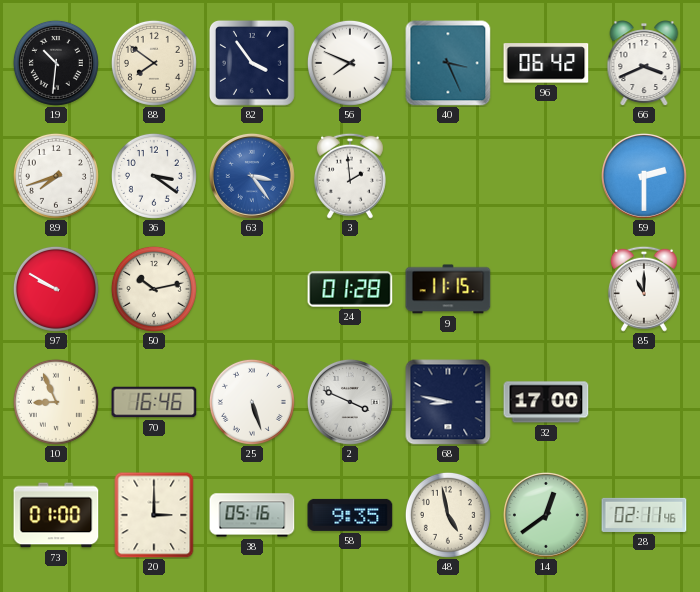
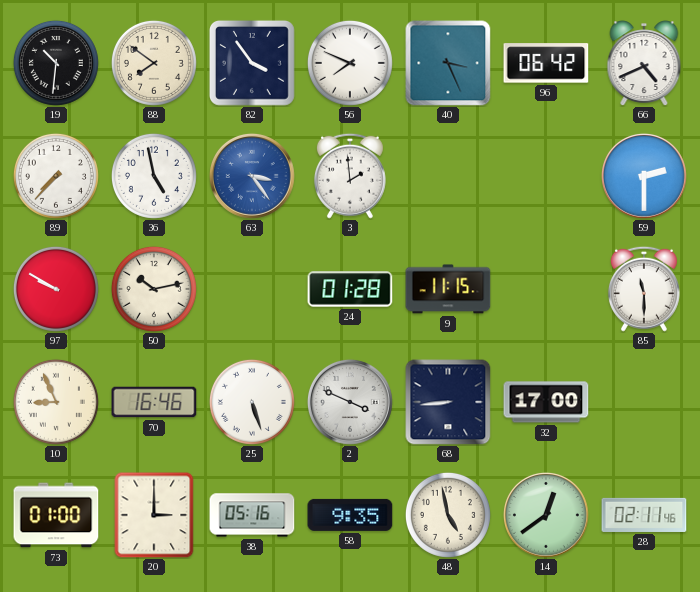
66: 3:41 -> 4:41
89: 7:42 -> 7:37
36: 3:21 -> 4:58
85: 11:00 -> 11:30
68: 8:47 -> 8:44
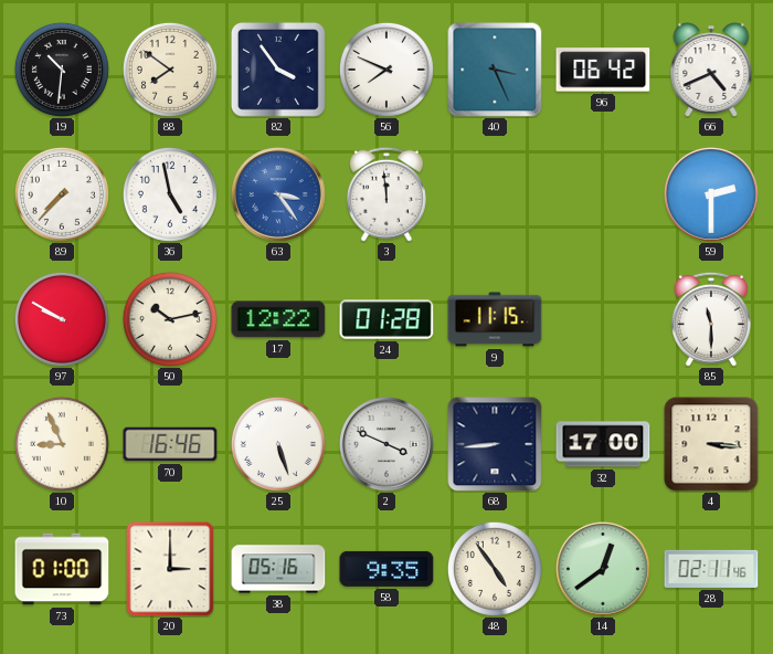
3: 1:59 -> 11:59
17: none -> 12:22
4: none -> 3:16
48: 4:58 -> 4:54
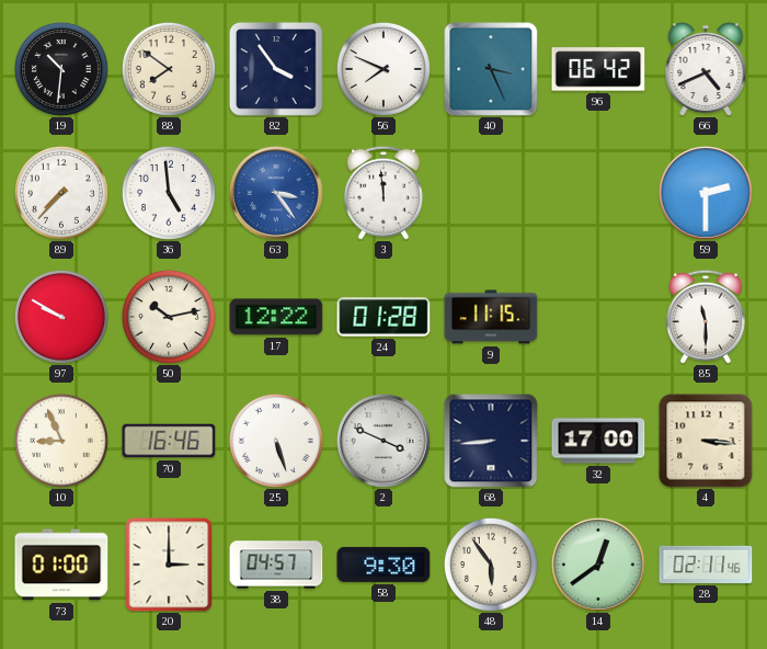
36: 4:58 -> 4:59
38: 05:16 -> 04:57
58: 9:35 -> 9:30
48: 4:54 -> 5:54
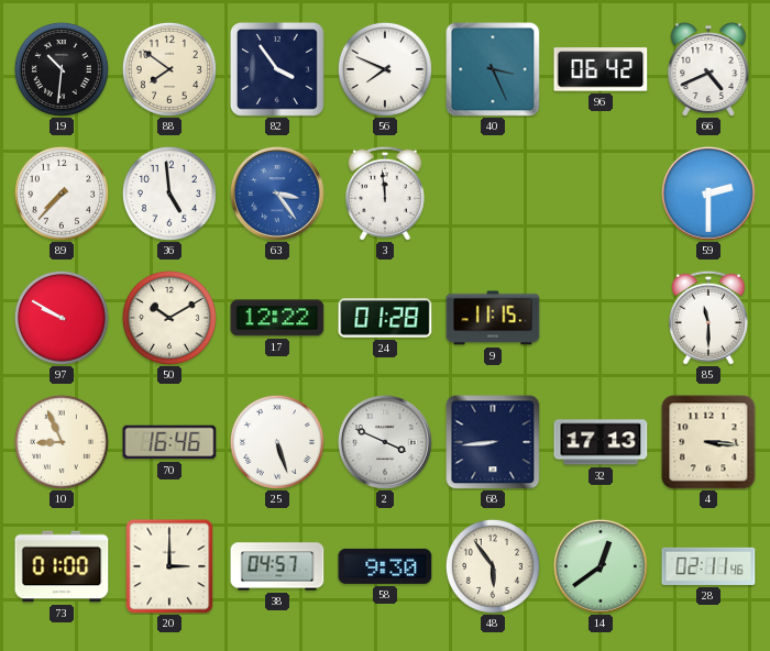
50: 10:13 -> 10:10
32: 17:00 -> 17:13
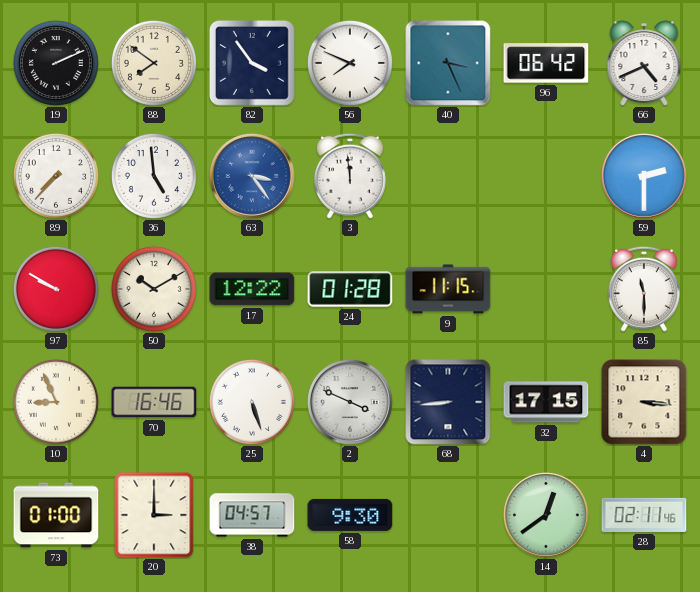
19: 10:31 -> 2:11
32: 17:13 -> 17:15
48: 5:54 -> none
